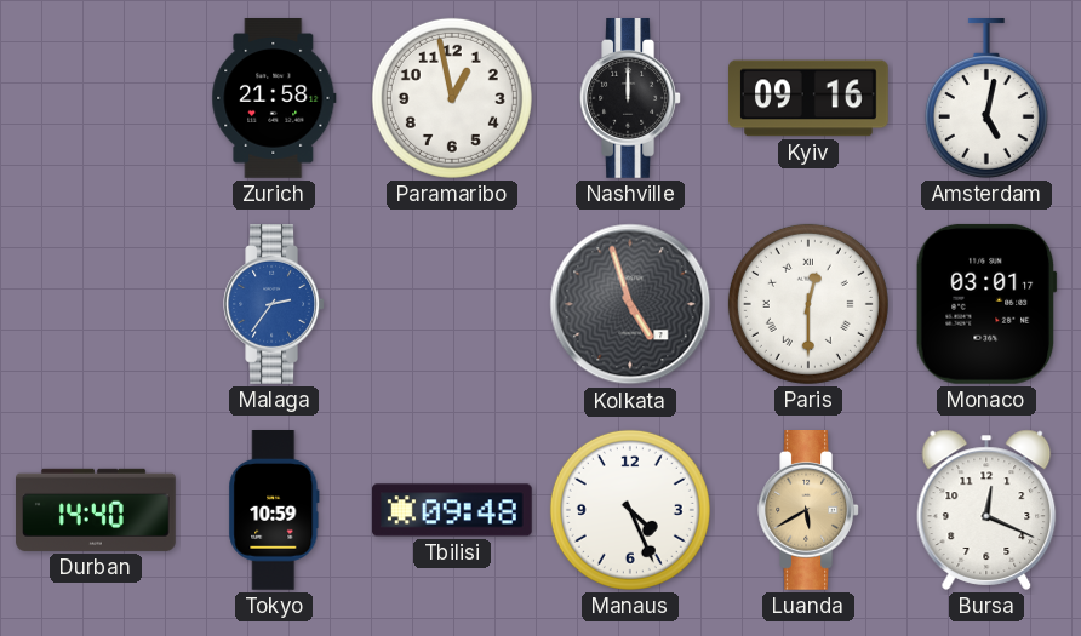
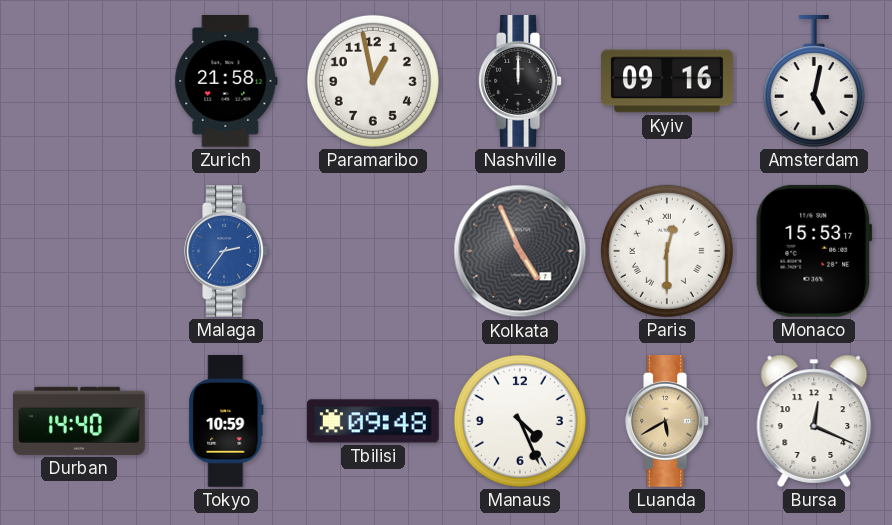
Kolkata: 4:57 -> 4:56
Monaco: 03:01 -> 15:53
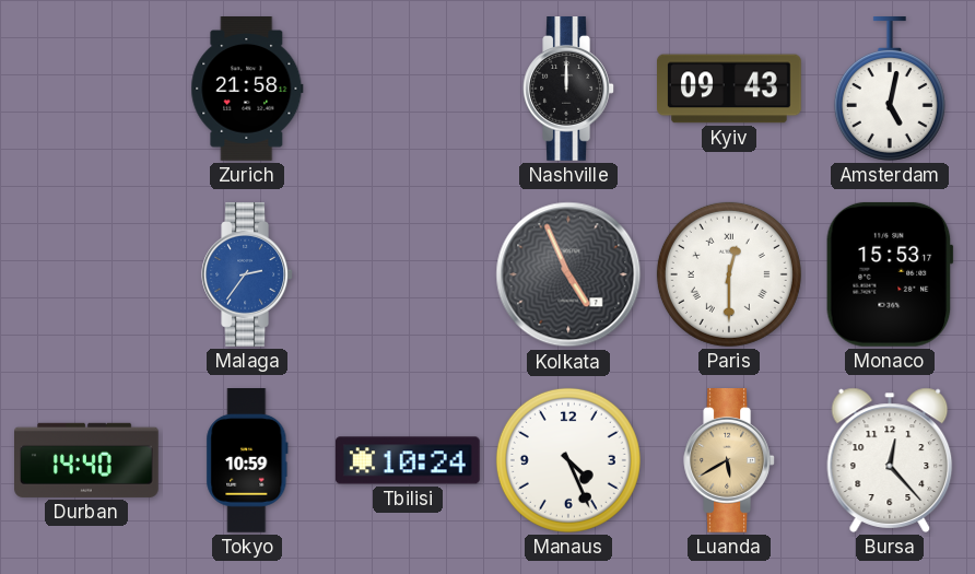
Paramaribo: 12:58 -> none
Kyiv: 09:16 -> 09:43
Tbilisi: 09:48 -> 10:24
Bursa: 12:19 -> 12:23
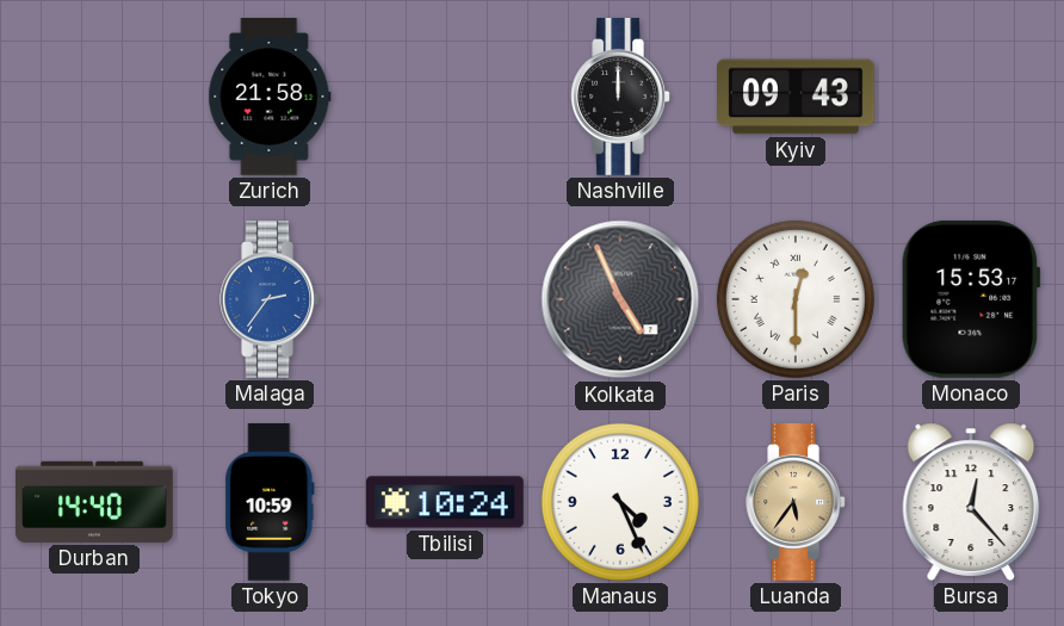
Amsterdam: 5:02 -> none
Luanda: 5:40 -> 5:36
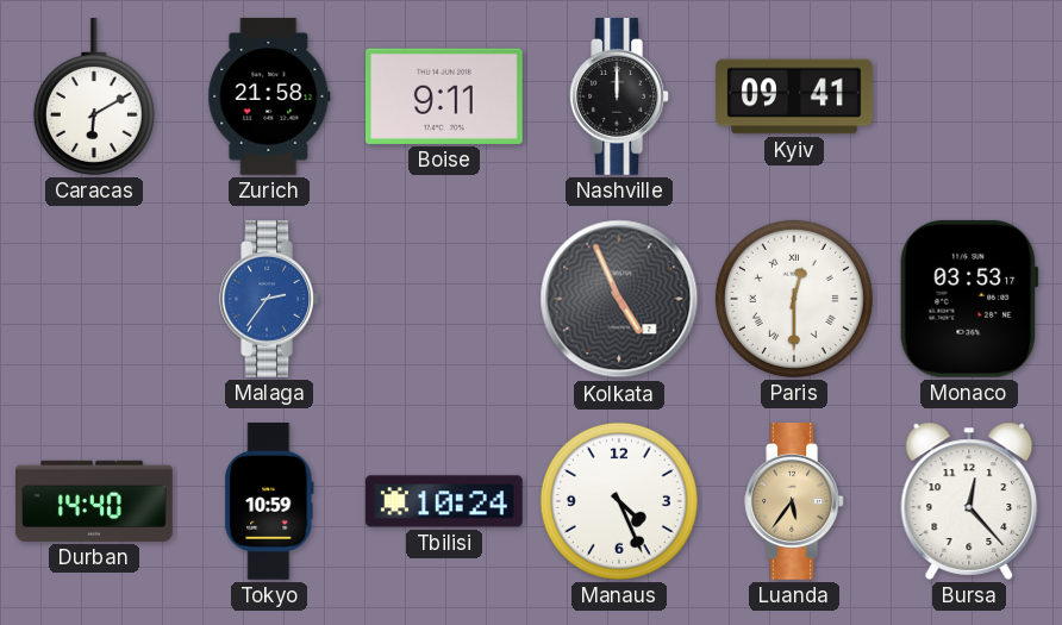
Caracas: none -> 6:10
Boise: none -> 9:11
Kyiv: 09:43 -> 09:41
Monaco: 15:53 -> 03:53
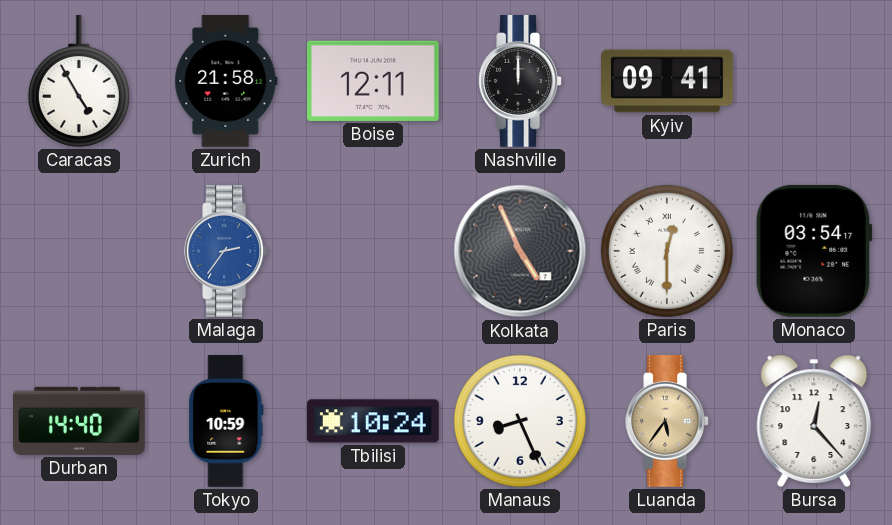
Caracas: 6:10 -> 4:55
Boise: 9:11 -> 12:11
Monaco: 03:53 -> 03:54
Manaus: 4:26 -> 8:26
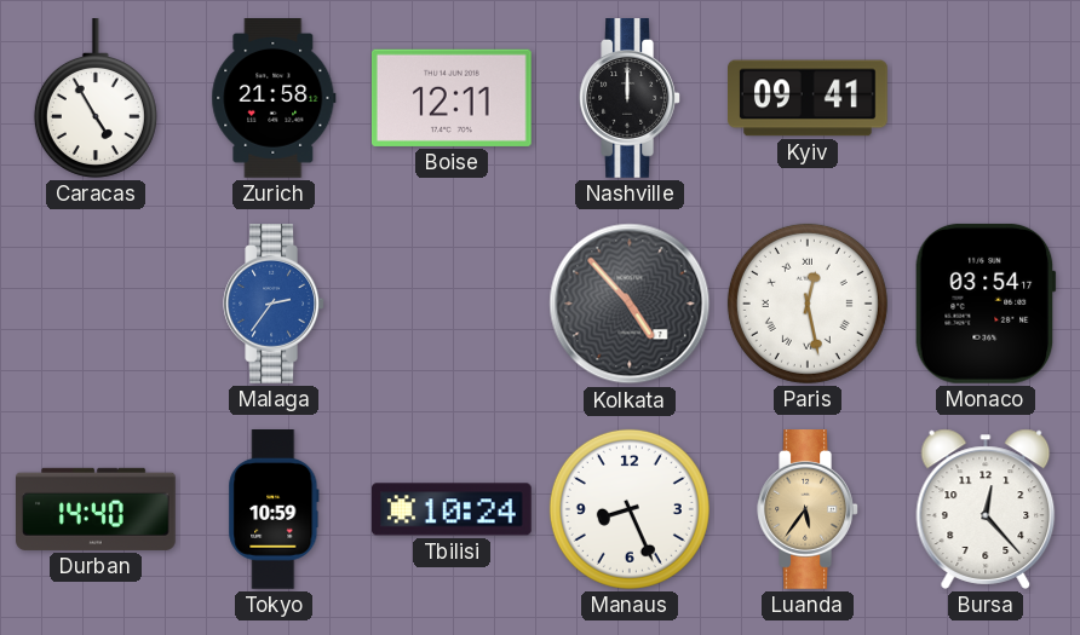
Kolkata: 4:56 -> 4:53
Paris: 12:30 -> 12:28
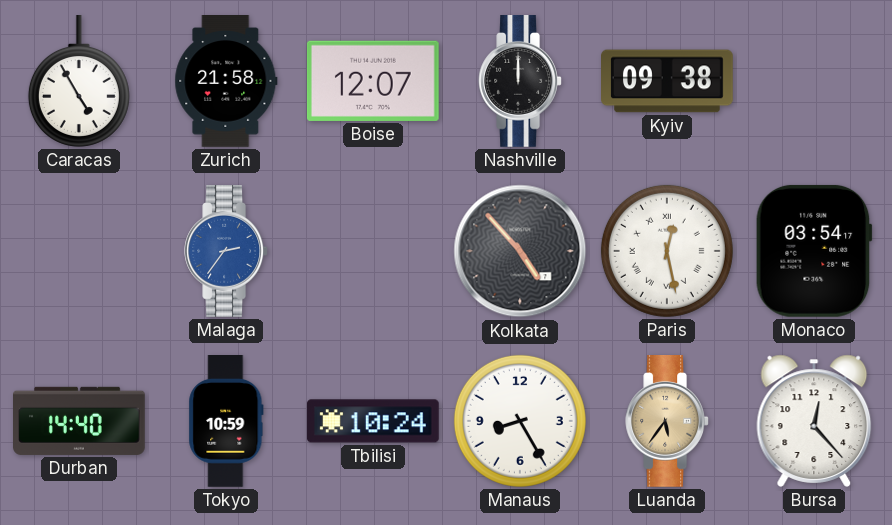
Boise: 12:11 -> 12:07
Kyiv: 09:41 -> 09:38
Manaus: 8:26 -> 8:25
